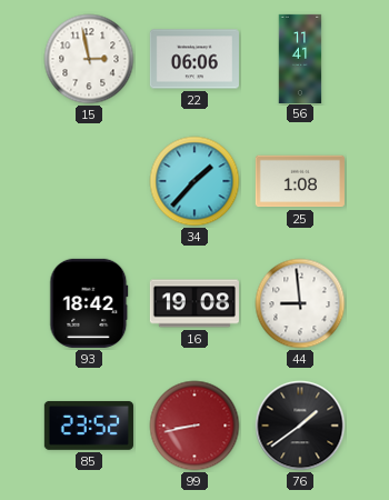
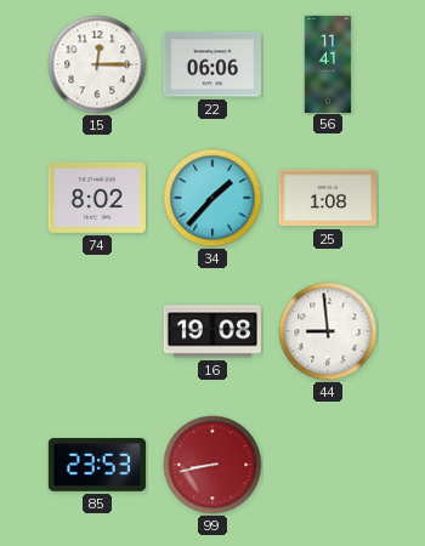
15: 2:58 -> 12:15
74: none -> 8:02
93: 18:42 -> none
85: 23:52 -> 23:53
76: 1:39 -> none
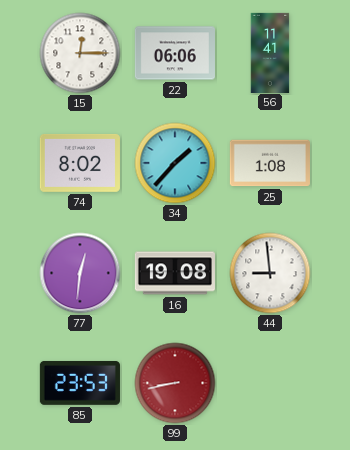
77: none -> 12:31
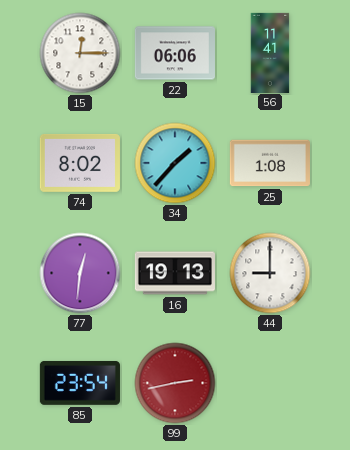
16: 19:08 -> 19:13
44: 8:59 -> 9:00
85: 23:53 -> 23:54
99: 8:43 -> 2:43
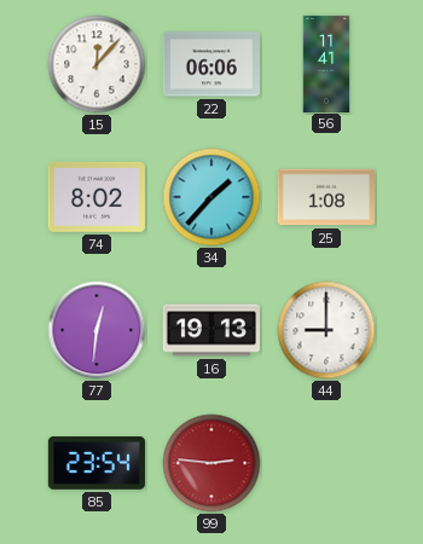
15: 12:15 -> 12:07
99: 2:43 -> 2:46
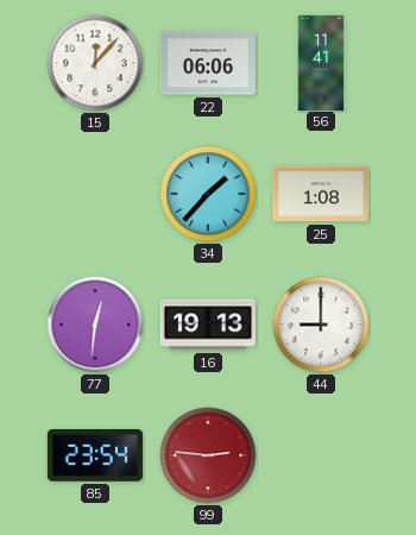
74: 8:02 -> none
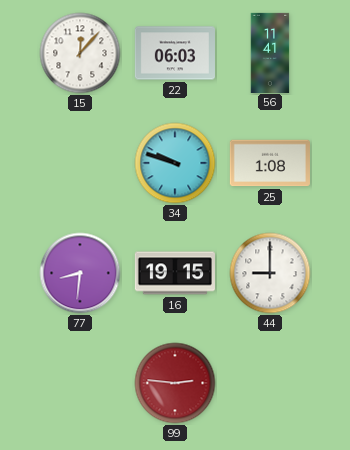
22: 06:06 -> 06:03
34: 1:37 -> 9:48
77: 12:31 -> 8:31
16: 19:13 -> 19:15
85: 23:54 -> none
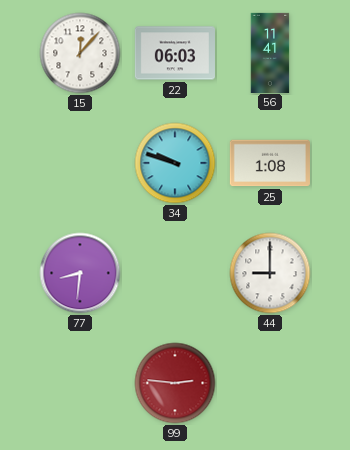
16: 19:15 -> none
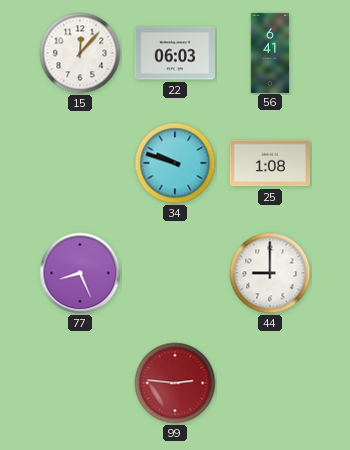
56: 11:41 -> 6:41
77: 8:31 -> 8:26
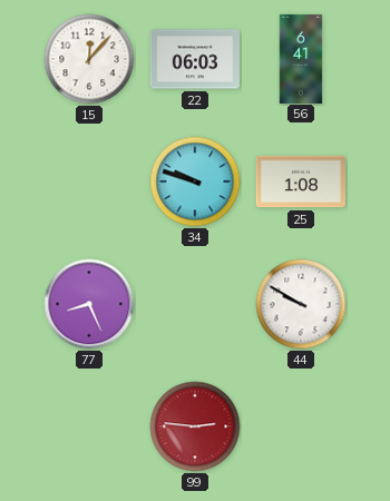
44: 9:00 -> 9:50
